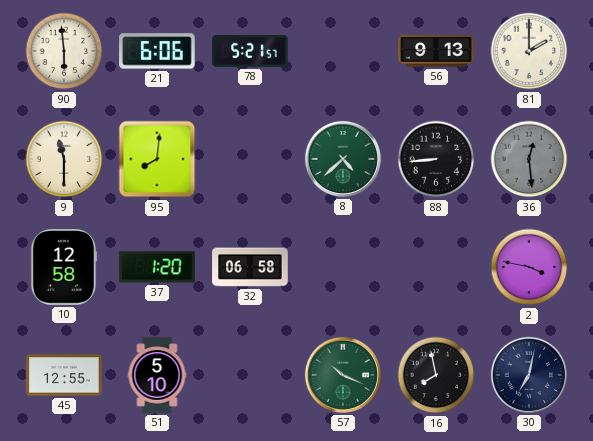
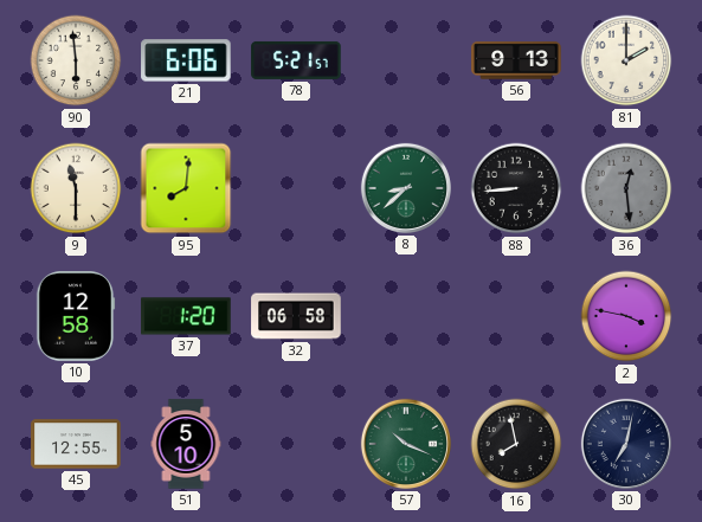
8: 4:38 -> 8:38
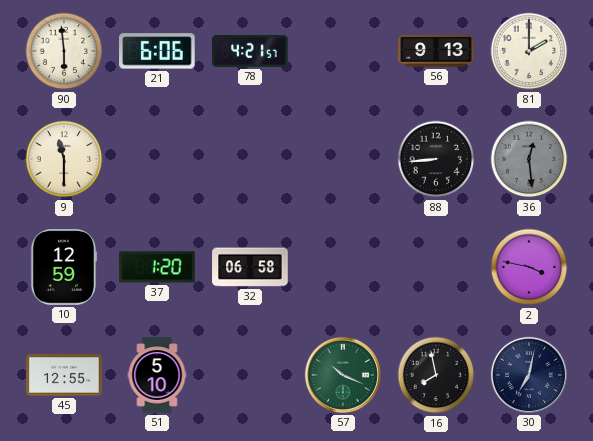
78: 5:21 -> 4:21
95: 8:01 -> none
8: 8:38 -> none
10: 12:58 -> 12:59
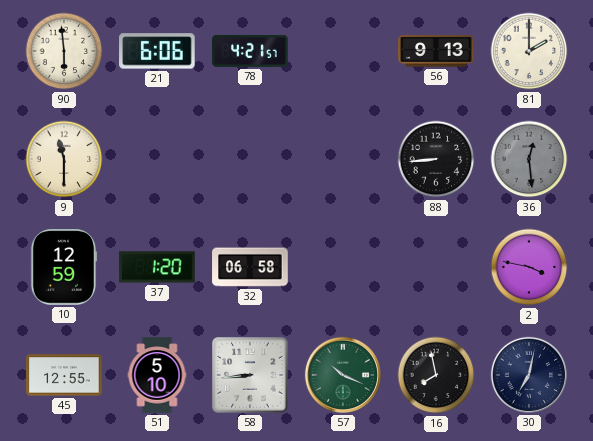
58: none -> 8:44
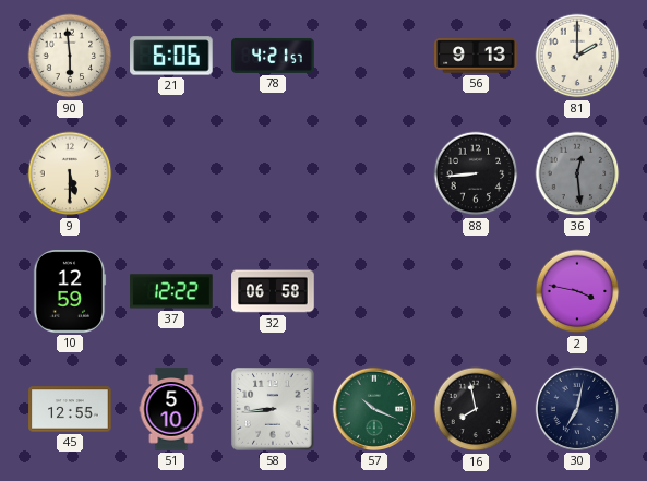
9: 11:30 -> 5:30
37: 1:20 -> 12:22
